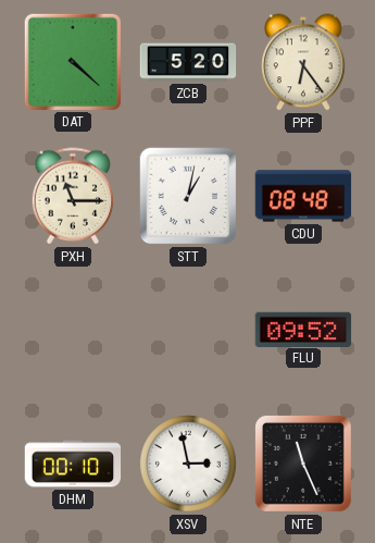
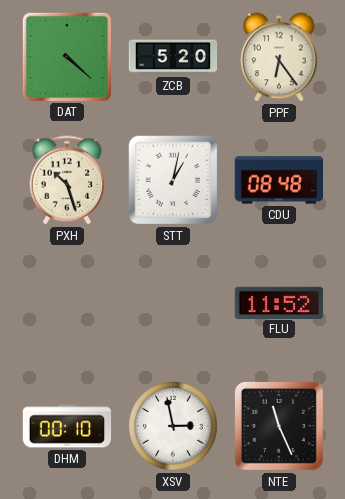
PXH: 11:15 -> 10:27
FLU: 09:52 -> 11:52
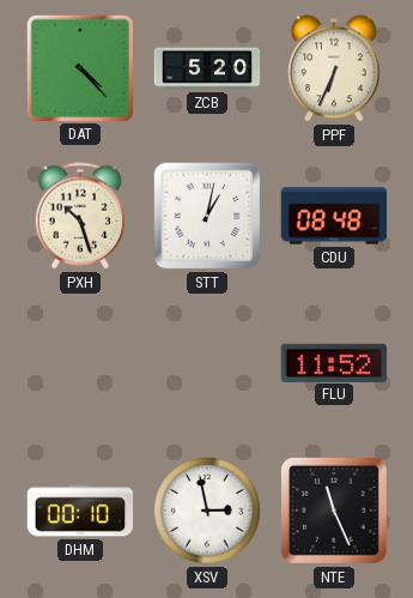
DAT: 4:22 -> 4:23
PPF: 6:24 -> 6:34
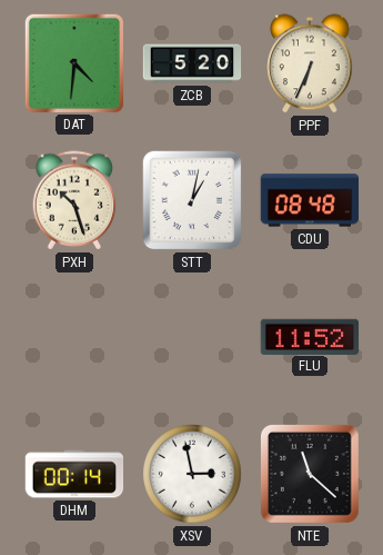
DAT: 4:23 -> 4:31
DHM: 00:10 -> 00:14
NTE: 11:26 -> 11:22
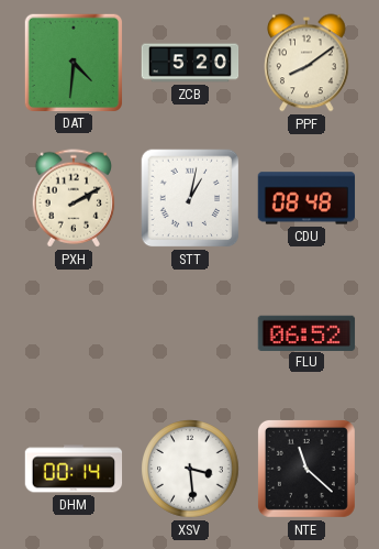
PPF: 6:34 -> 8:09
PXH: 10:27 -> 2:10
FLU: 11:52 -> 06:52
XSV: 2:58 -> 3:29
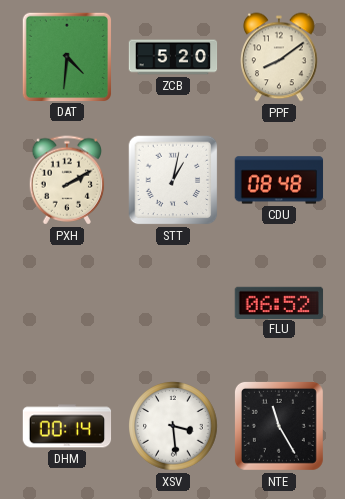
NTE: 11:22 -> 11:25
